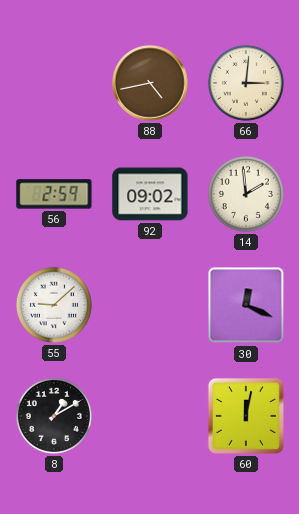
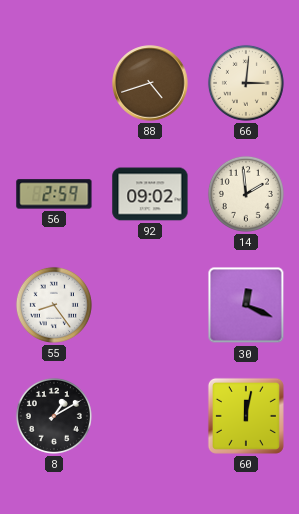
88: 4:43 -> 4:42
55: 9:08 -> 8:24
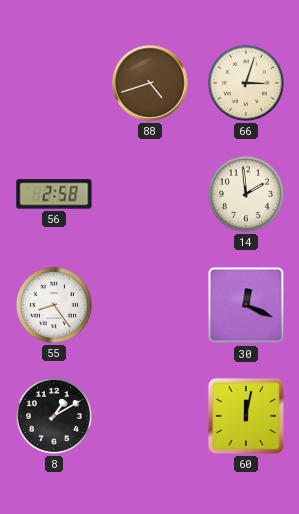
66: 3:01 -> 3:03
56: 2:59 -> 2:58
92: 09:02 -> none
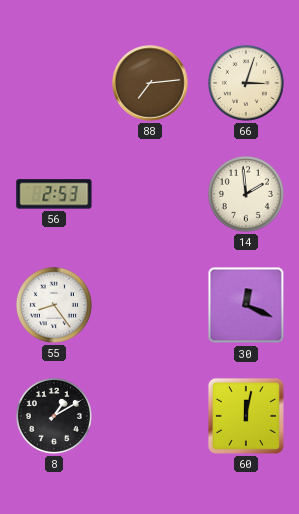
88: 4:42 -> 7:14
56: 2:58 -> 2:53
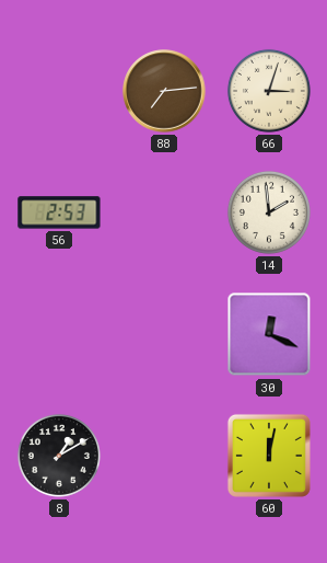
55: 8:24 -> none
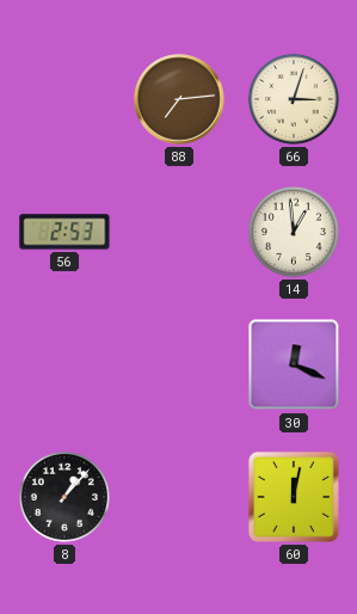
14: 1:59 -> 12:59
8: 1:10 -> 1:07
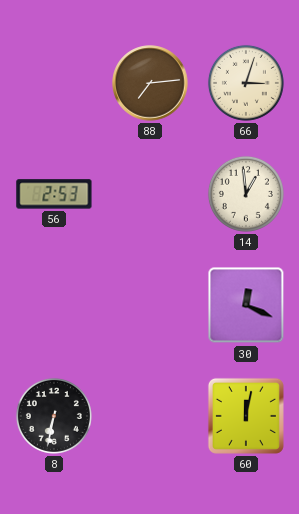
8: 1:07 -> 6:32
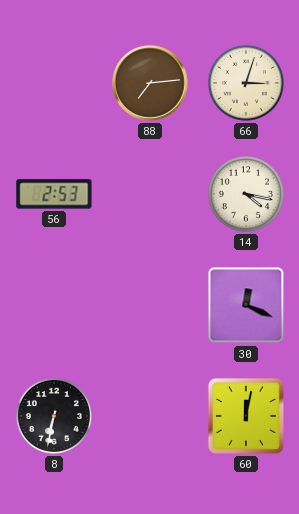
14: 12:59 -> 4:17
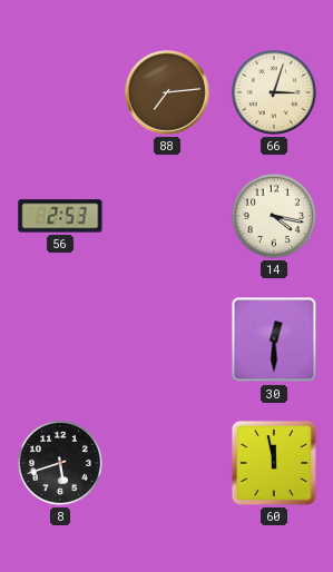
30: 12:19 -> 12:30
8: 6:32 -> 5:42
60: 12:02 -> 11:58
